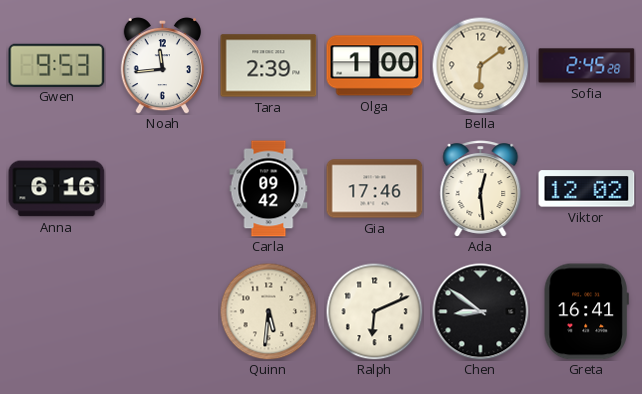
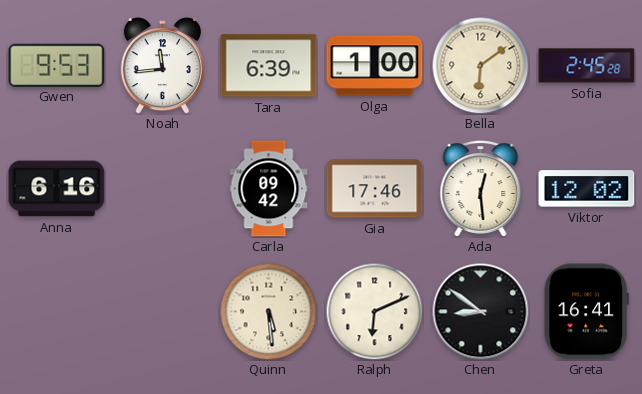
Tara: 2:39 -> 6:39
Quinn: 5:31 -> 5:29
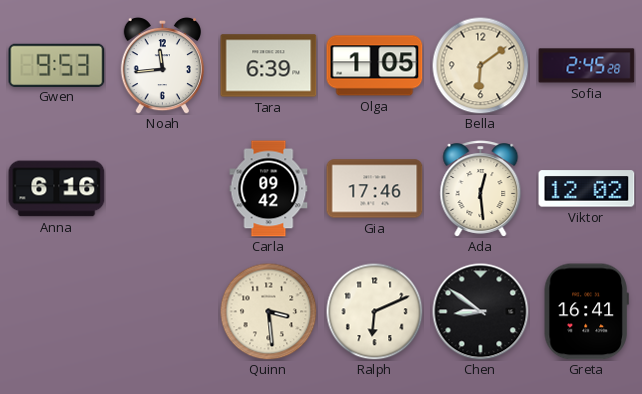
Olga: 1:00 -> 1:05
Quinn: 5:29 -> 3:29
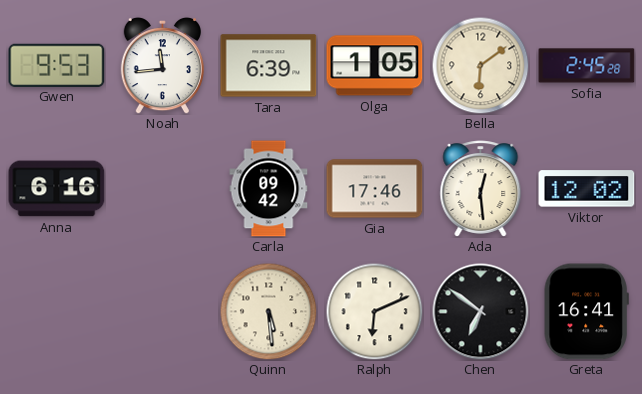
Quinn: 3:29 -> 5:29
Chen: 8:51 -> 6:51
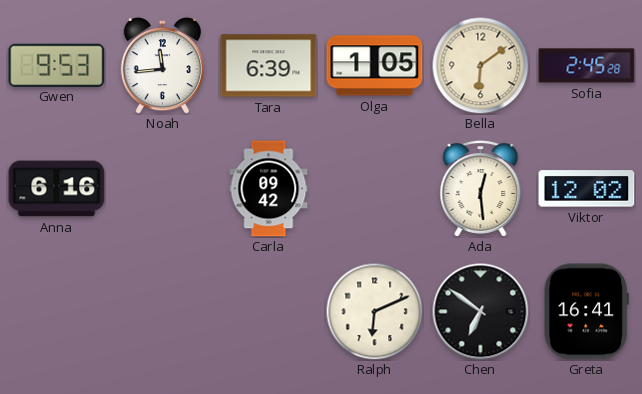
Gia: 17:46 -> none
Quinn: 5:29 -> none
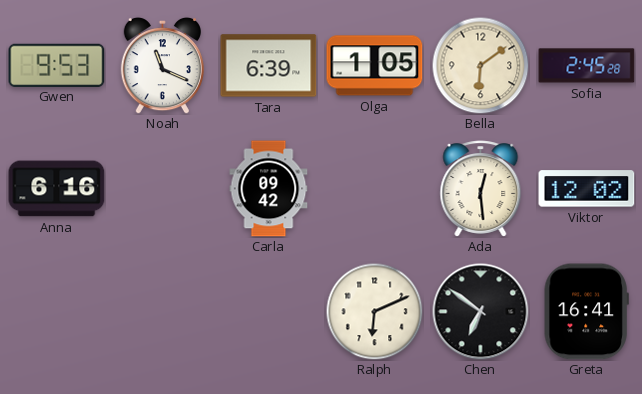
Noah: 11:44 -> 11:19
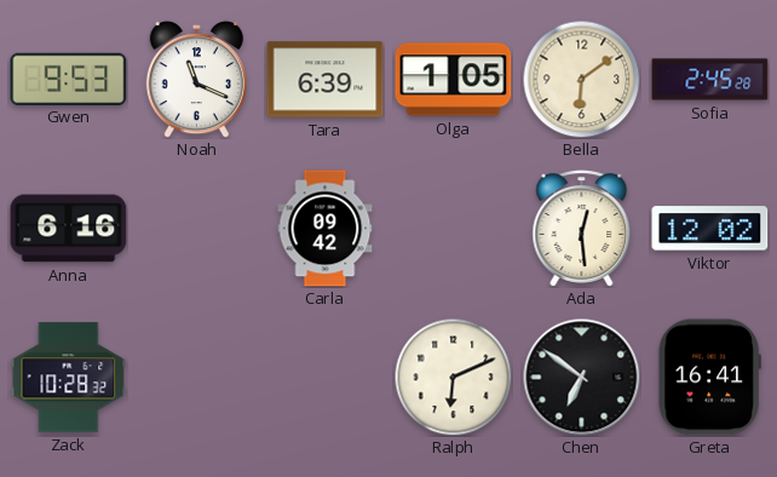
Zack: none -> 10:28
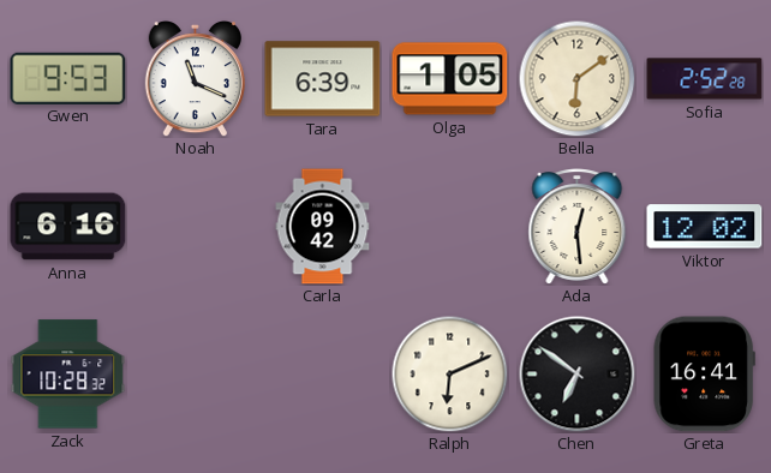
Sofia: 2:45 -> 2:52
